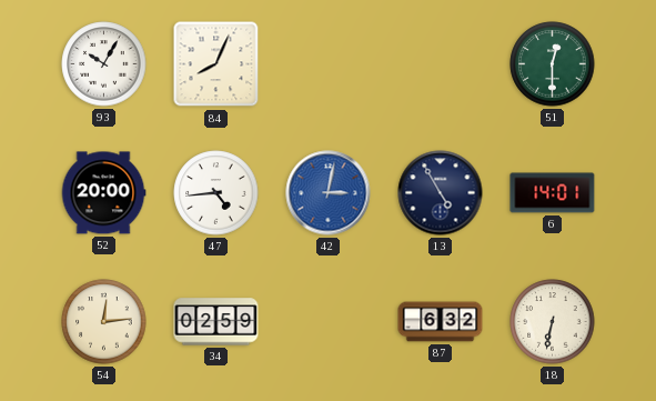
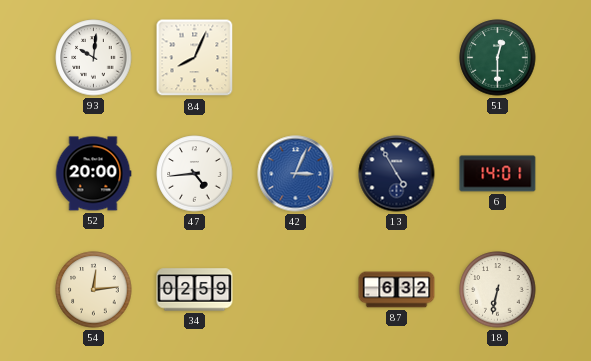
93: 10:05 -> 10:01
42: 3:02 -> 3:04
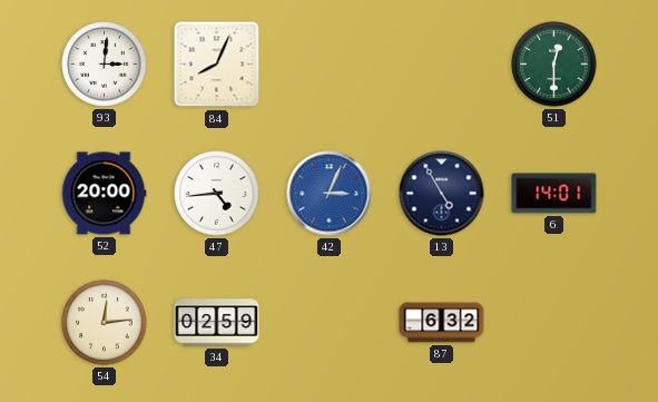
93: 10:01 -> 3:01
18: 6:32 -> none
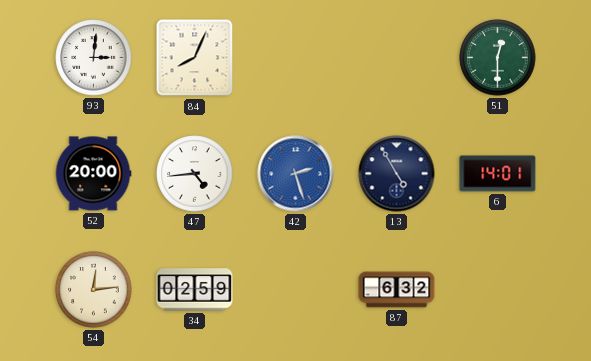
42: 3:04 -> 2:27
